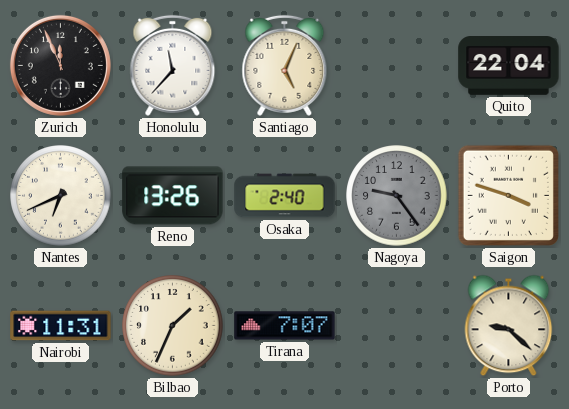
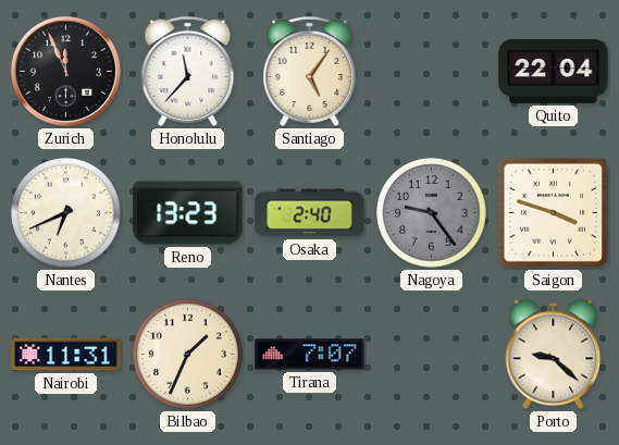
Santiago: 5:04 -> 5:06
Reno: 13:26 -> 13:23
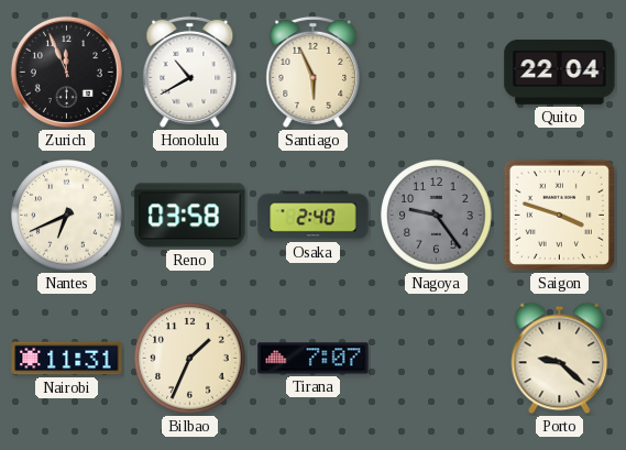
Honolulu: 11:37 -> 10:40
Santiago: 5:06 -> 5:56
Reno: 13:23 -> 03:58
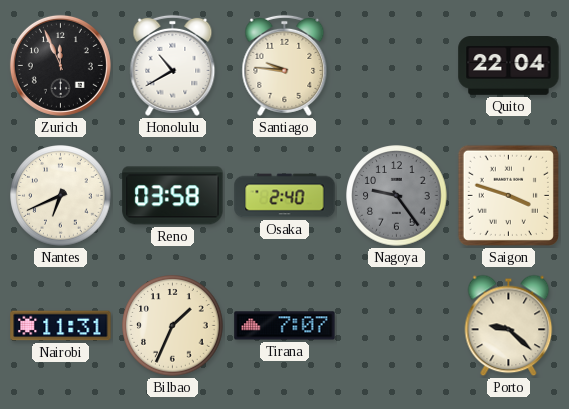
Santiago: 5:56 -> 9:46
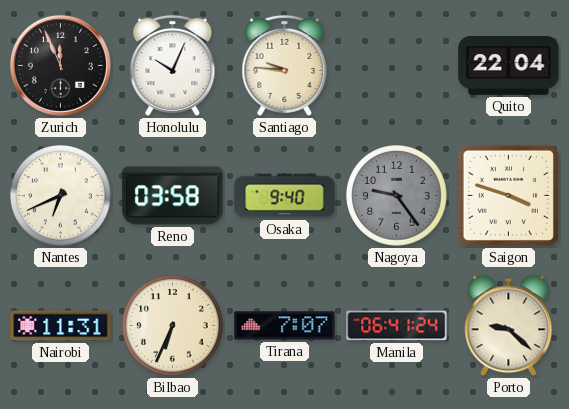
Honolulu: 10:40 -> 10:04
Osaka: 2:40 -> 9:40
Bilbao: 1:34 -> 6:34
Manila: none -> 06:41
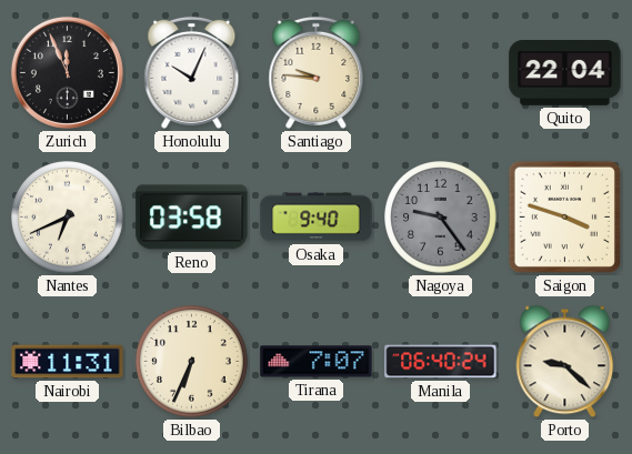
Manila: 06:41 -> 06:40
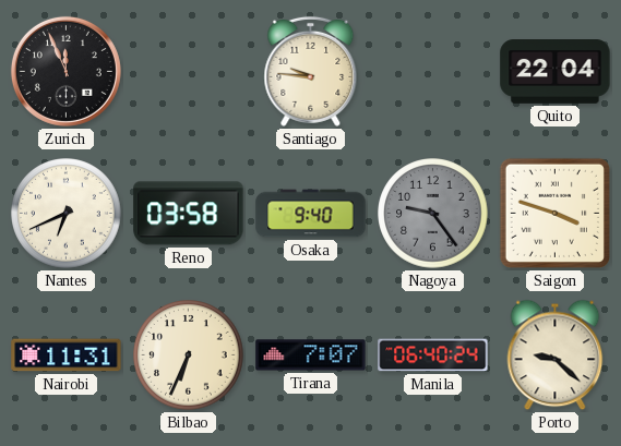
Honolulu: 10:04 -> none
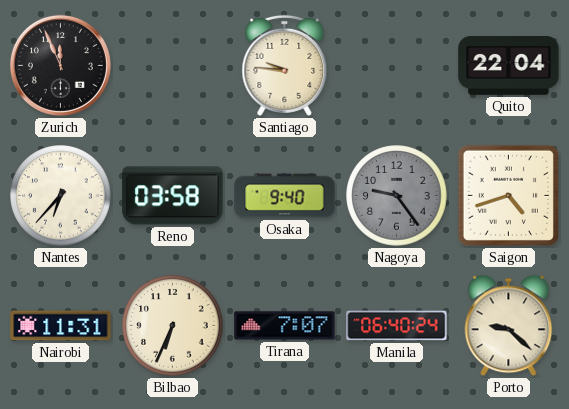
Nantes: 6:41 -> 6:37
Saigon: 3:48 -> 4:42
